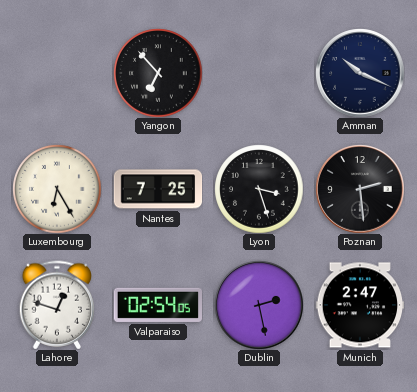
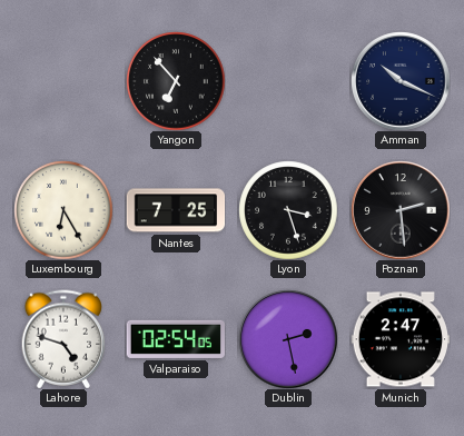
Lahore: 12:48 -> 4:48
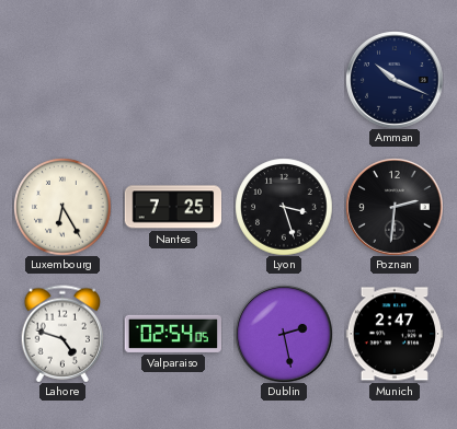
Yangon: 6:53 -> none
Poznan: 2:29 -> 2:31
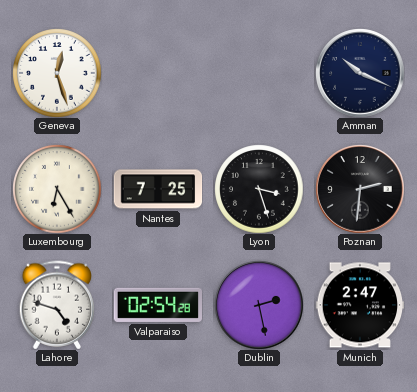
Geneva: none -> 12:27
Valparaiso: 02:54:05 -> 02:54:28
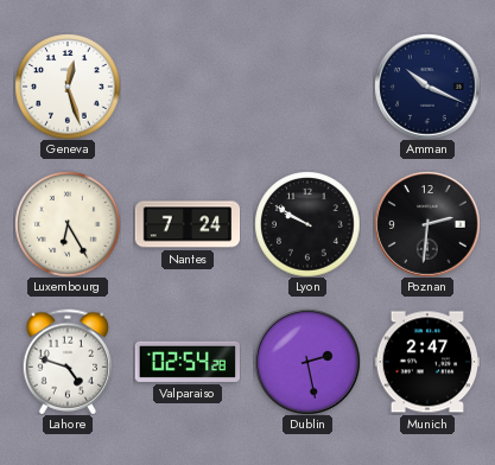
Nantes: 7:25 -> 7:24
Lyon: 3:27 -> 9:50
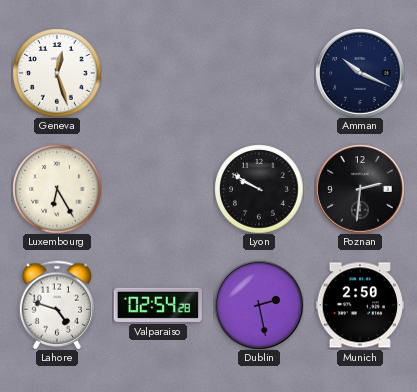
Nantes: 7:24 -> none
Munich: 2:47 -> 2:50
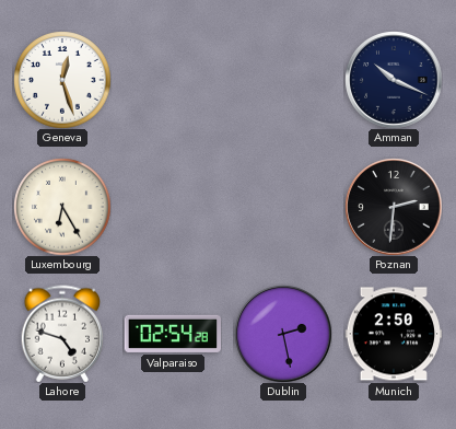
Lyon: 9:50 -> none
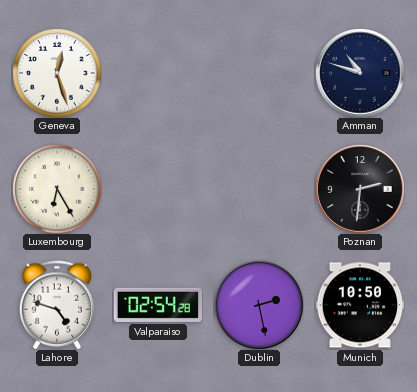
Amman: 10:19 -> 10:48
Munich: 2:50 -> 10:50
